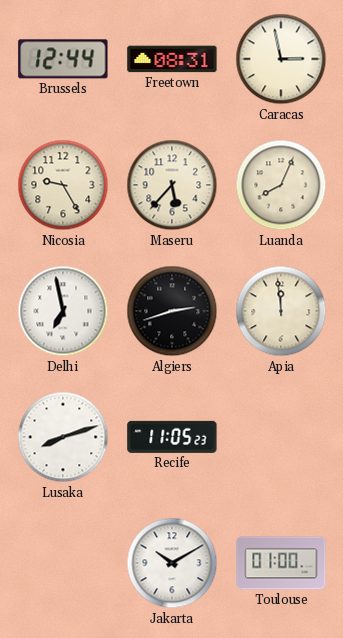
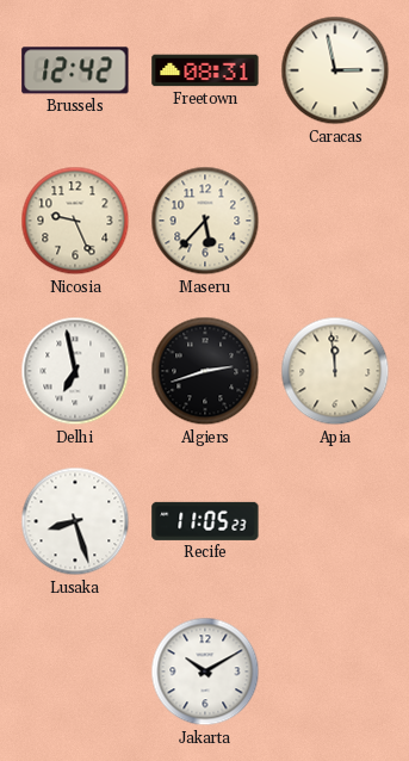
Brussels: 12:44 -> 12:42
Nicosia: 9:25 -> 9:26
Luanda: 8:04 -> none
Lusaka: 8:12 -> 8:27
Toulouse: 01:00 -> none
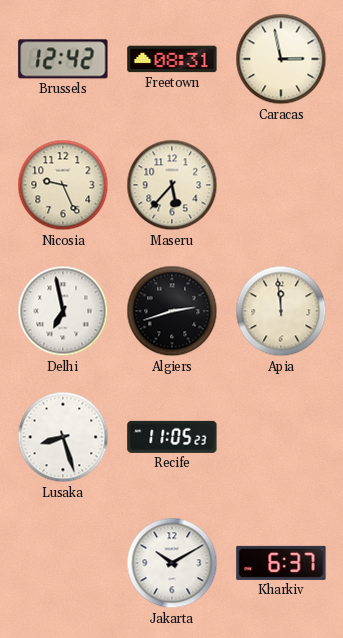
Kharkiv: none -> 6:37
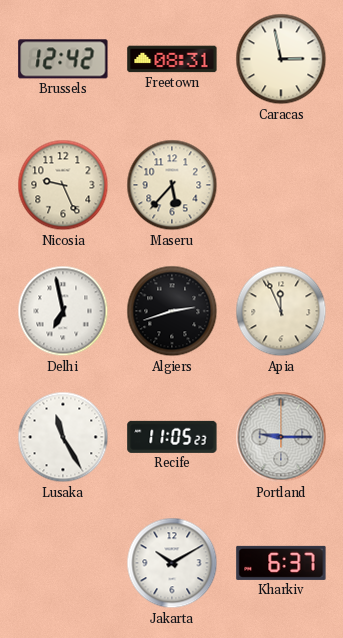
Apia: 11:59 -> 11:56
Lusaka: 8:27 -> 11:25
Portland: none -> 9:15
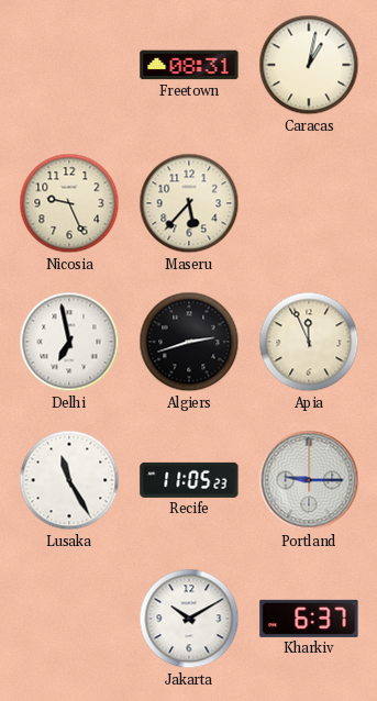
Brussels: 12:42 -> none
Caracas: 2:58 -> 1:02
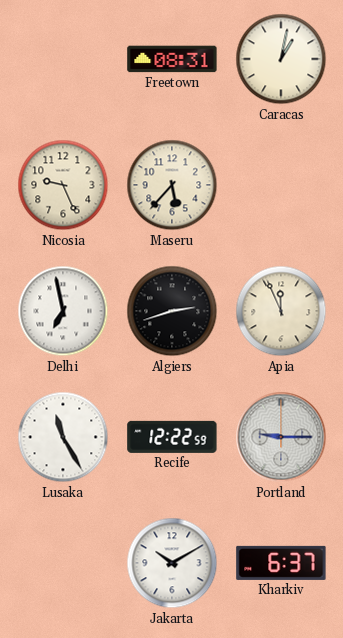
Recife: 11:05 -> 12:22
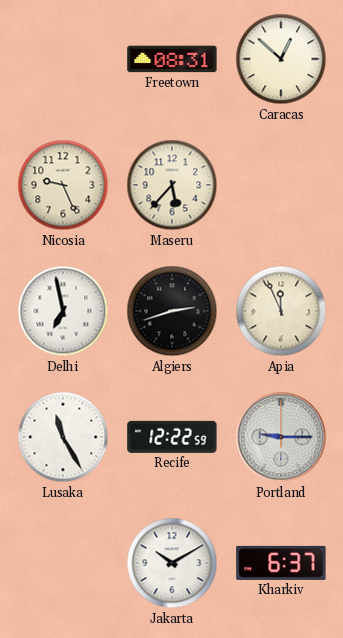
Caracas: 1:02 -> 12:52
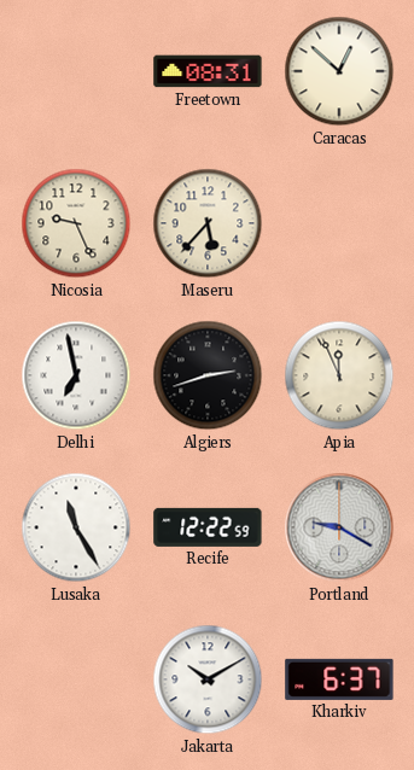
Portland: 9:15 -> 9:20
